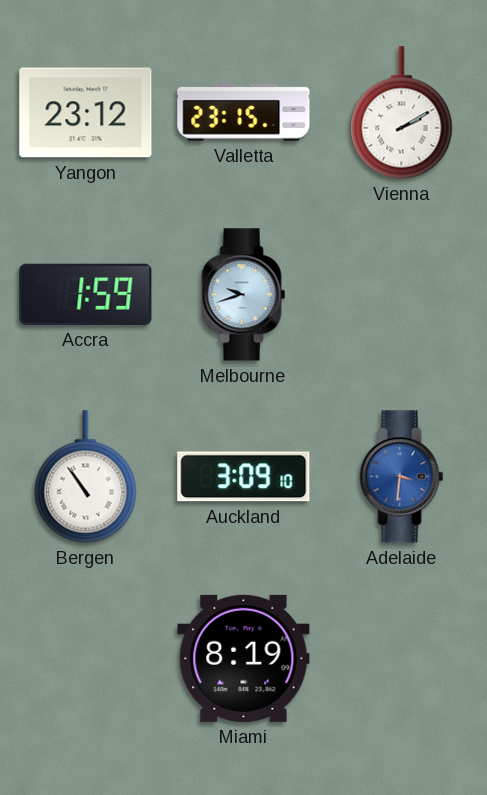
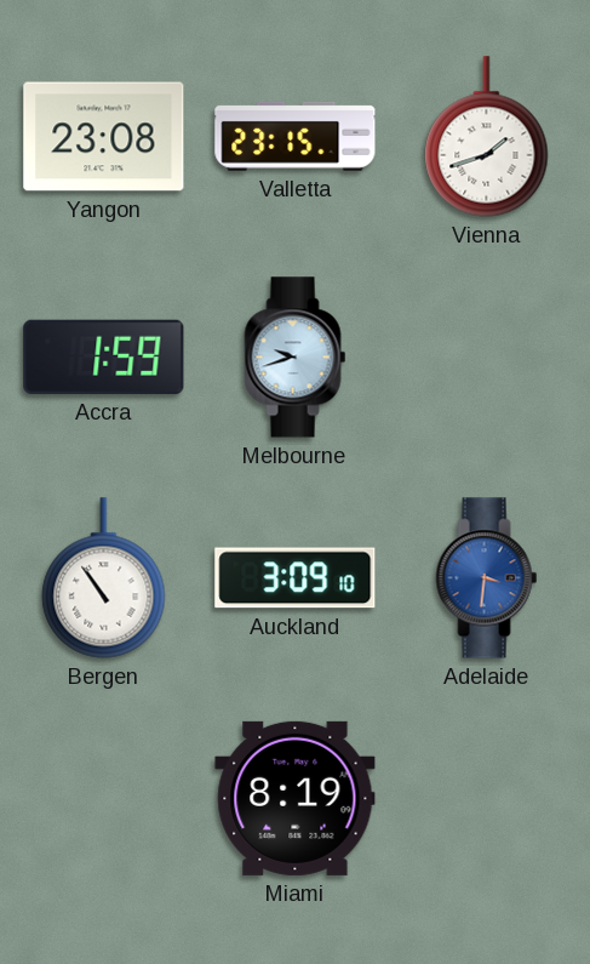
Yangon: 23:12 -> 23:08
Vienna: 2:10 -> 1:42
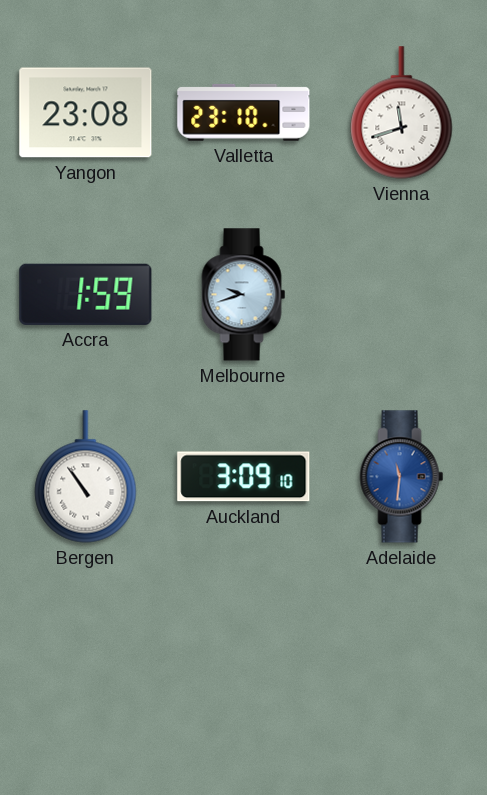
Valletta: 23:15 -> 23:10
Vienna: 1:42 -> 11:42
Adelaide: 3:31 -> 11:31
Miami: 8:19 -> none
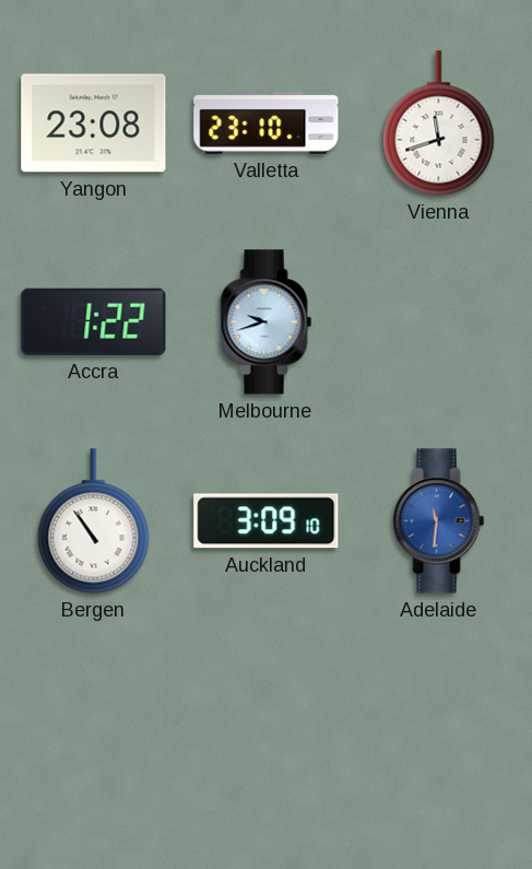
Accra: 1:59 -> 1:22
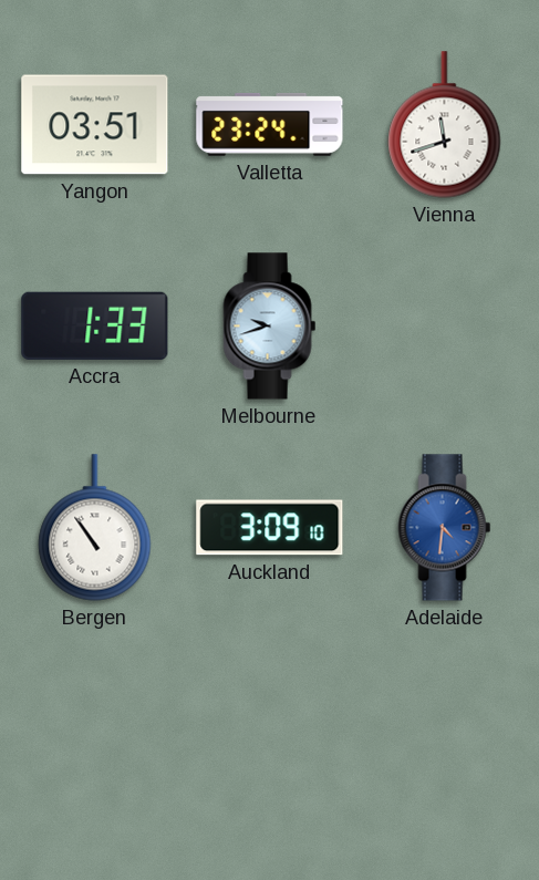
Yangon: 23:08 -> 03:51
Valletta: 23:10 -> 23:24
Accra: 1:22 -> 1:33
Adelaide: 11:31 -> 4:31
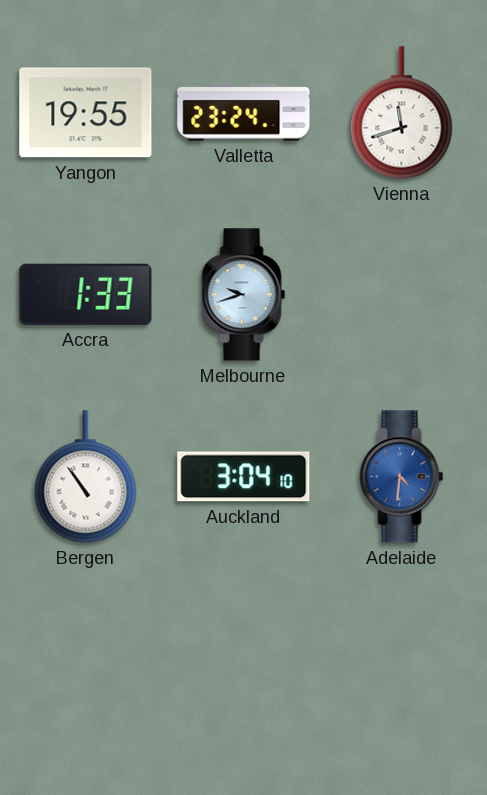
Yangon: 03:51 -> 19:55
Auckland: 3:09 -> 3:04
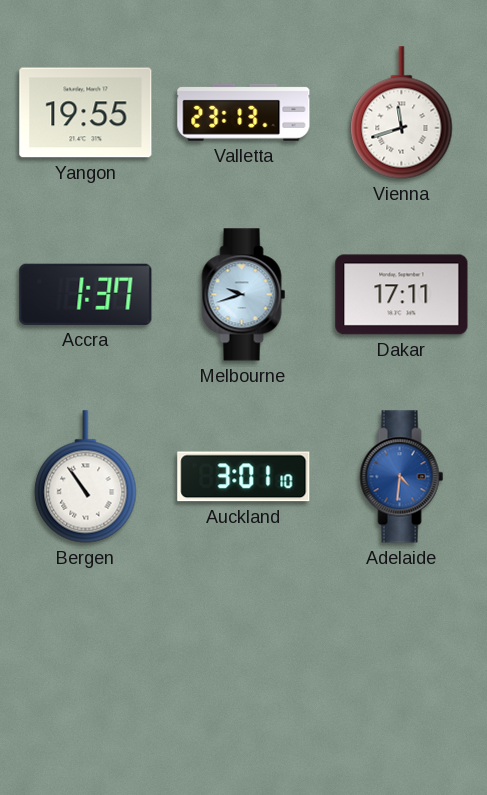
Valletta: 23:24 -> 23:13
Accra: 1:33 -> 1:37
Dakar: none -> 17:11
Auckland: 3:04 -> 3:01
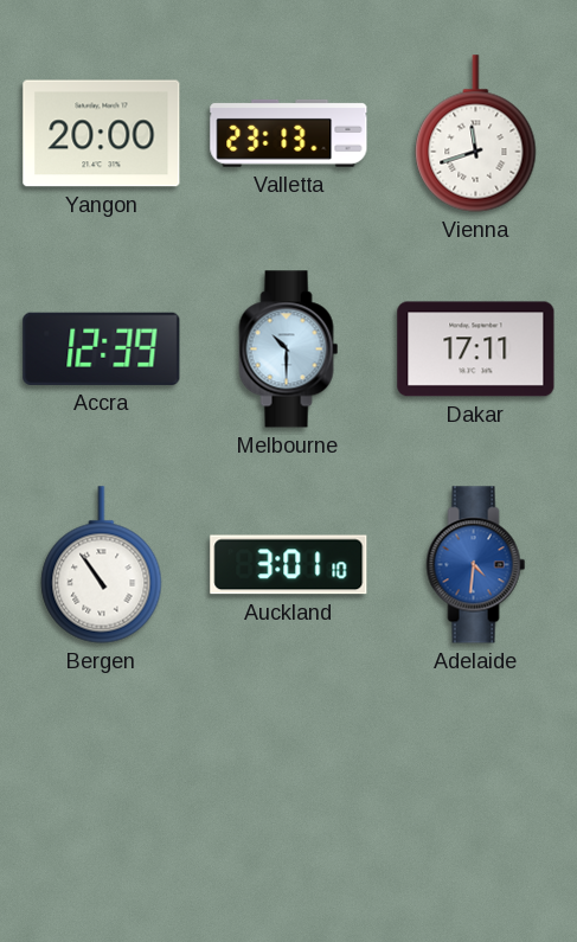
Yangon: 19:55 -> 20:00
Accra: 1:37 -> 12:39
Melbourne: 9:42 -> 10:30
